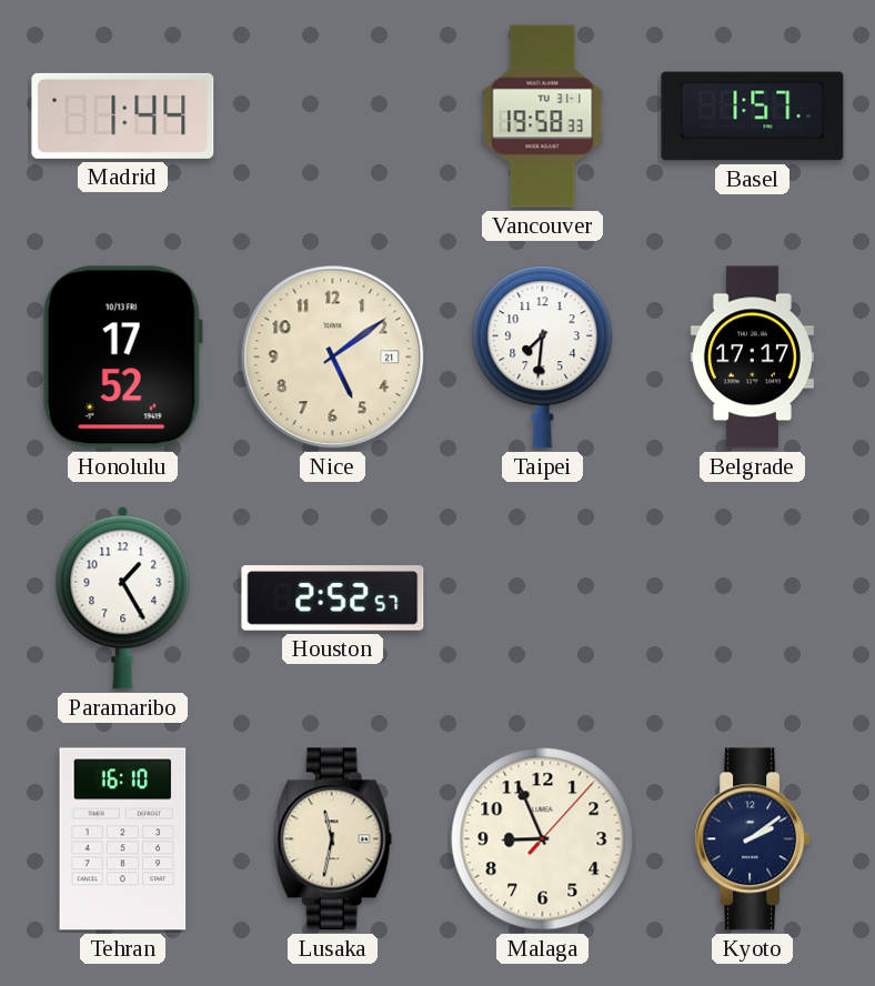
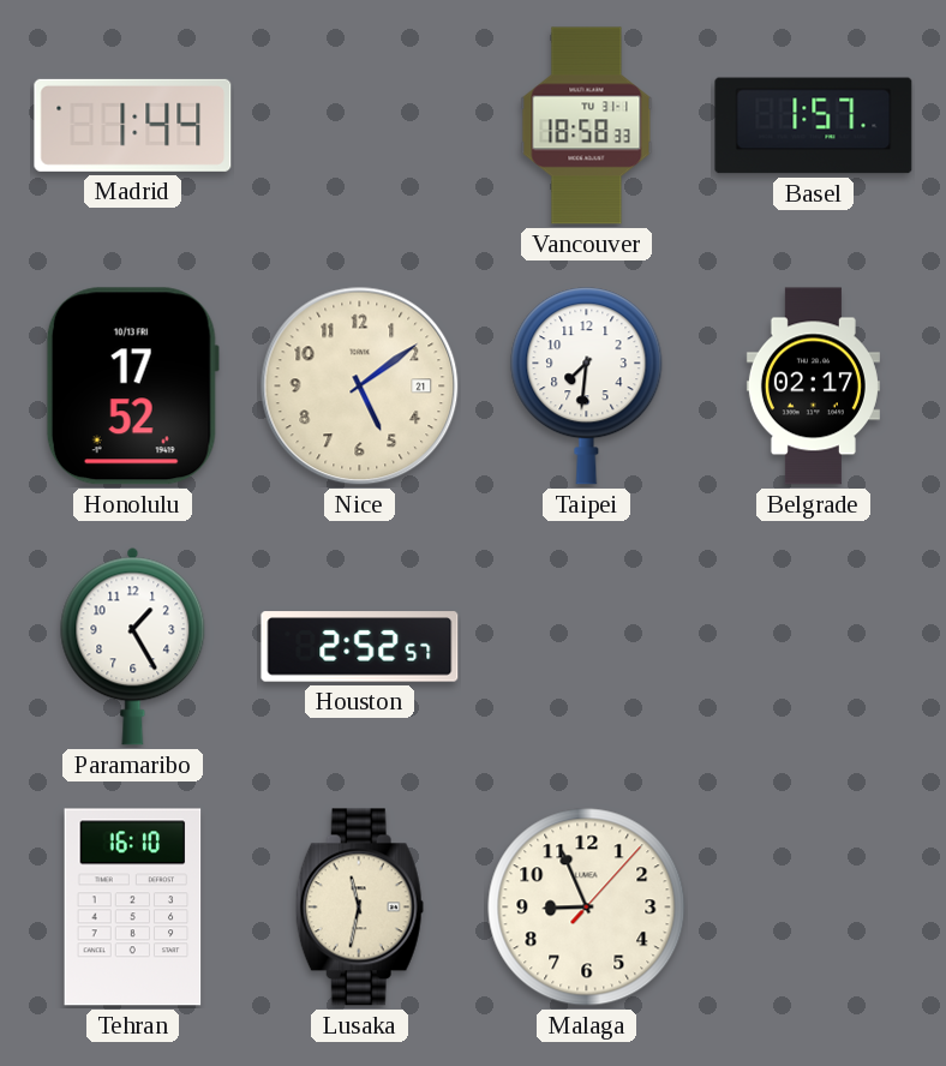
Vancouver: 19:58 -> 18:58
Belgrade: 17:17 -> 02:17
Kyoto: 2:09 -> none
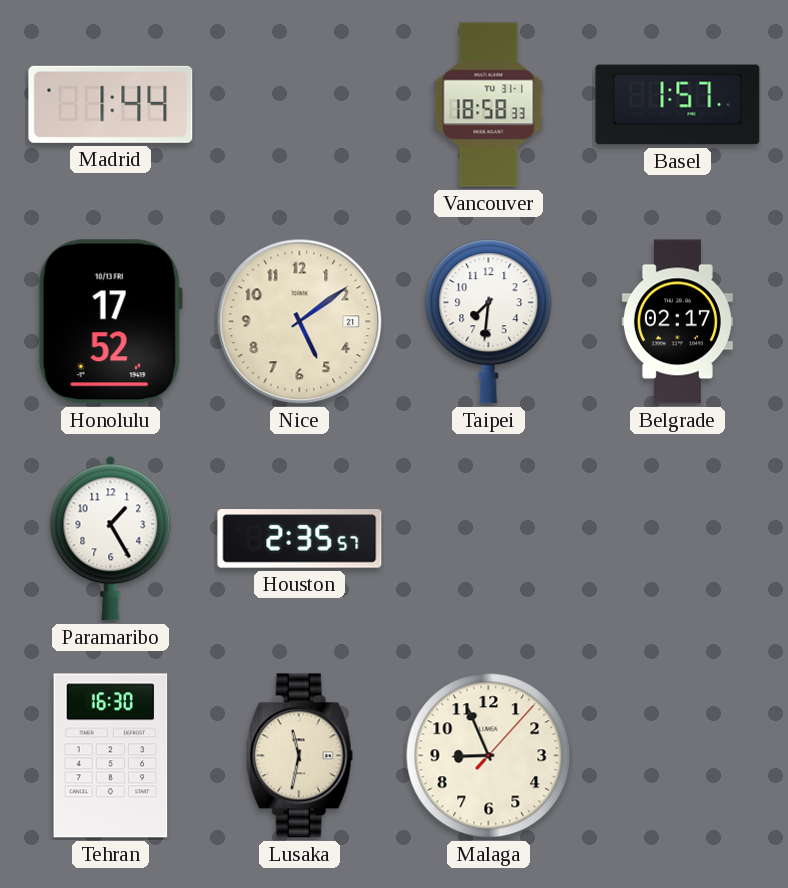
Houston: 2:52 -> 2:35
Tehran: 16:10 -> 16:30
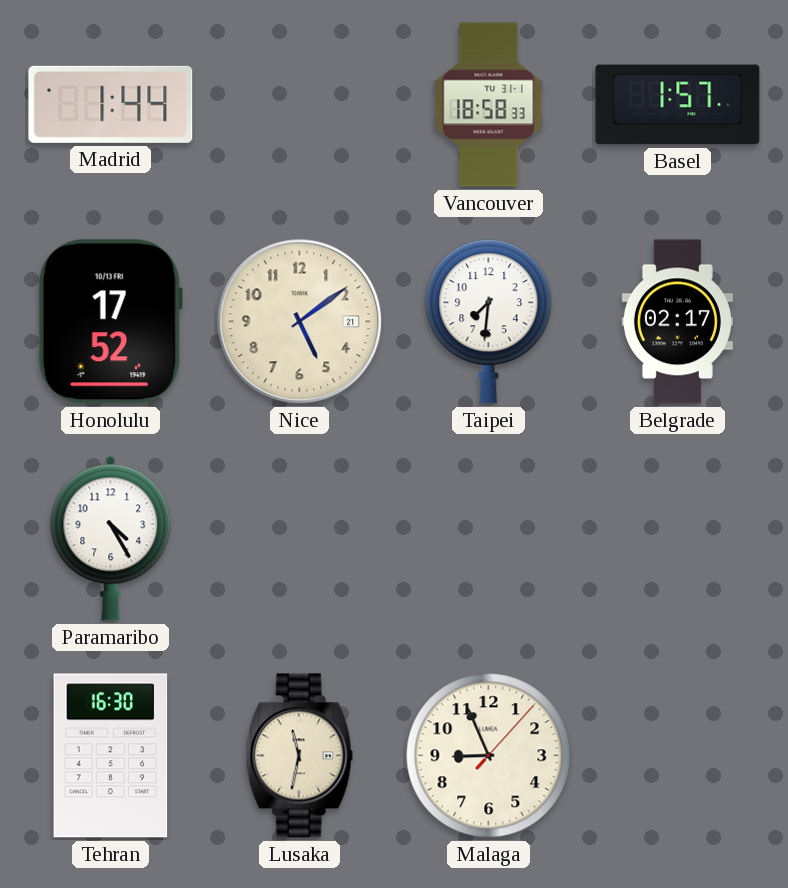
Paramaribo: 1:25 -> 4:25
Houston: 2:35 -> none
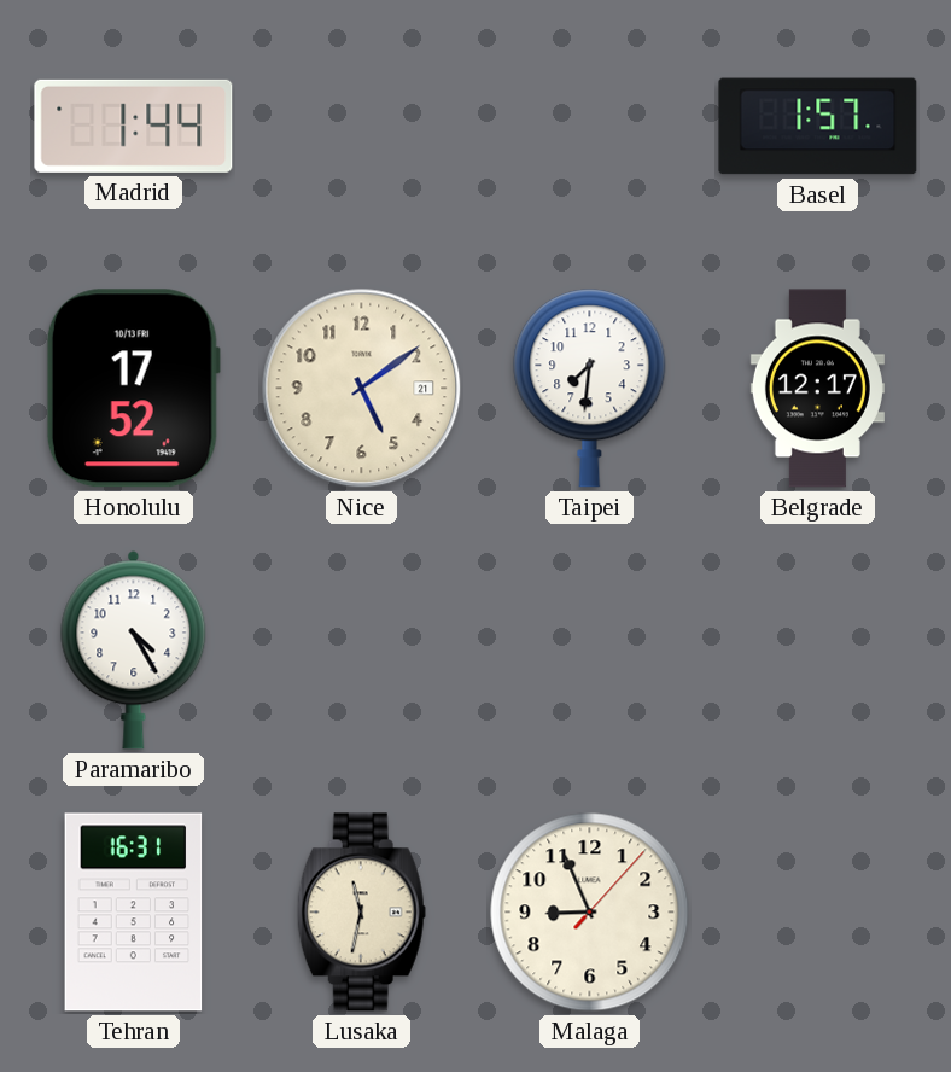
Vancouver: 18:58 -> none
Belgrade: 02:17 -> 12:17
Tehran: 16:30 -> 16:31
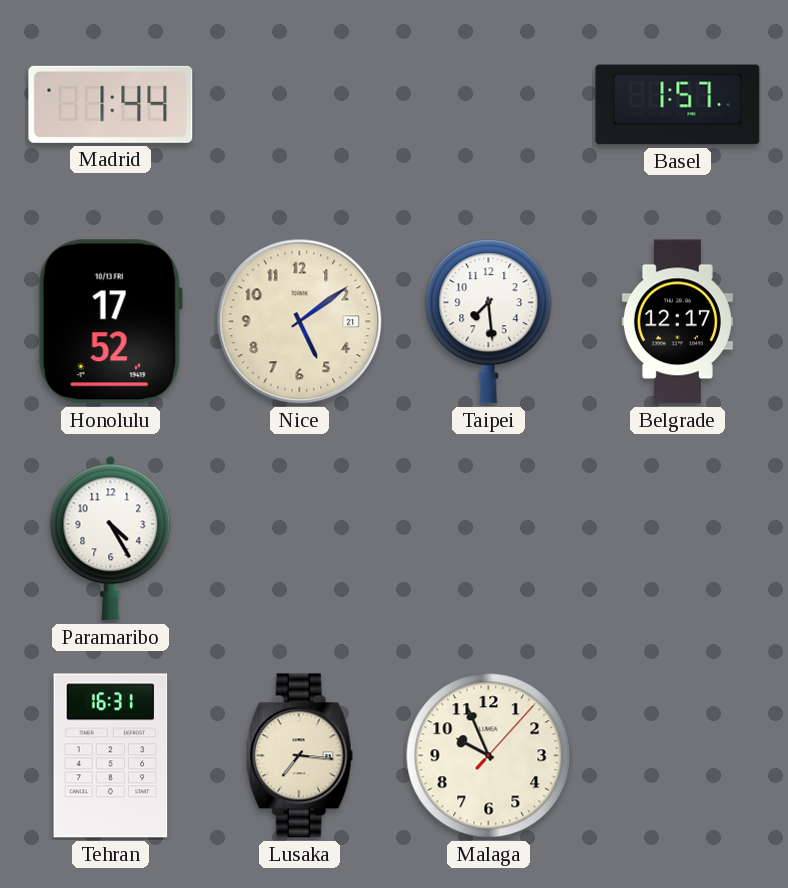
Taipei: 7:31 -> 7:29
Lusaka: 11:32 -> 7:16
Malaga: 8:56 -> 9:56
